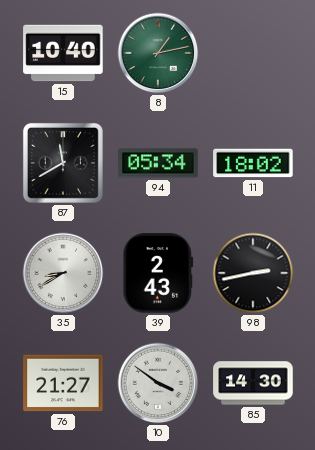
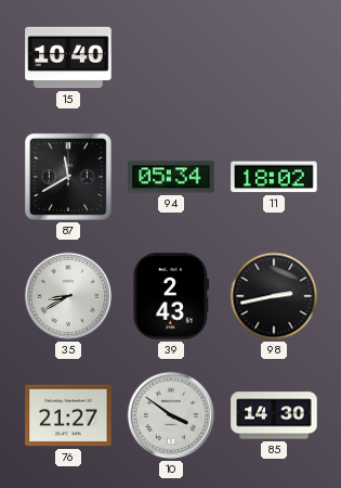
8: 1:13 -> none
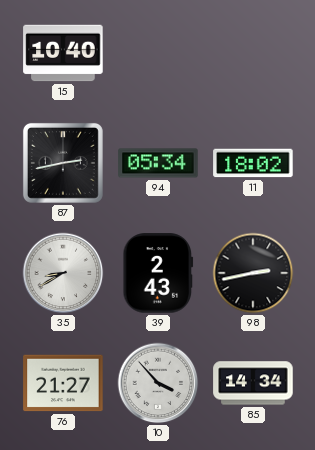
87: 11:40 -> 2:43
10: 3:51 -> 3:53
85: 14:30 -> 14:34
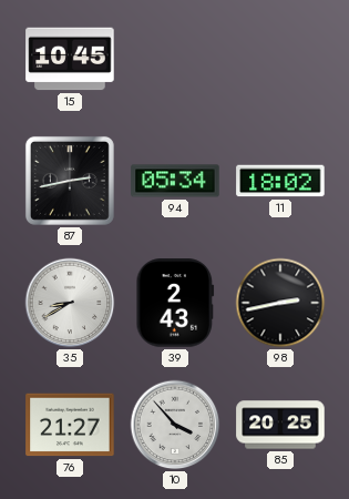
15: 10:40 -> 10:45
85: 14:34 -> 20:25
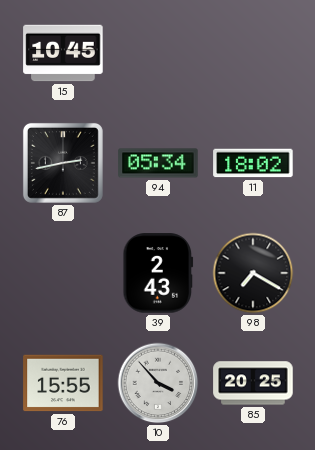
35: 8:40 -> none
98: 2:43 -> 7:20
76: 21:27 -> 15:55
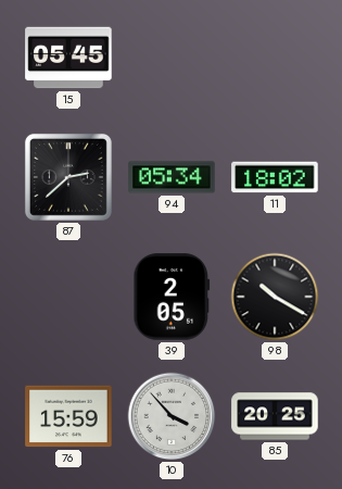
15: 10:45 -> 05:45
87: 2:43 -> 2:38
39: 2:43 -> 2:05
98: 7:20 -> 10:20
76: 15:55 -> 15:59
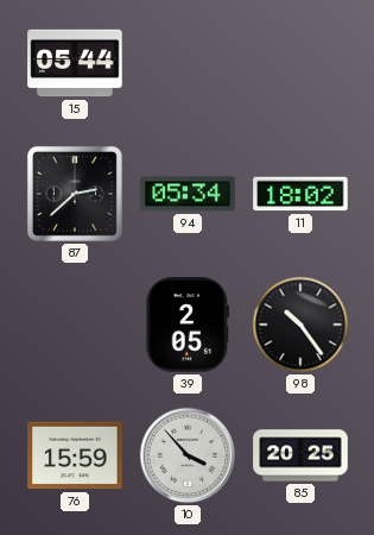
15: 05:45 -> 05:44
98: 10:20 -> 10:24
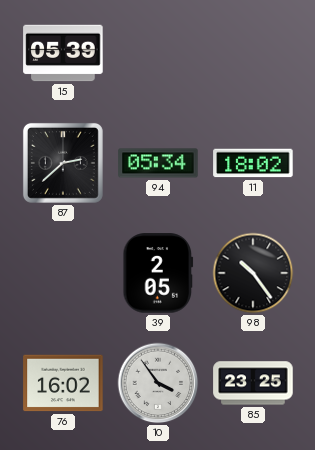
15: 05:44 -> 05:39
76: 15:59 -> 16:02
10: 3:53 -> 3:54
85: 20:25 -> 23:25
